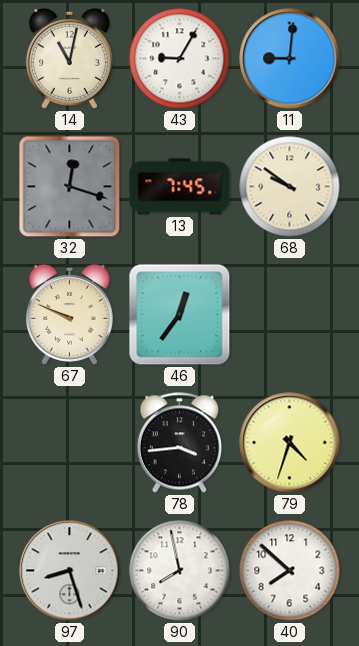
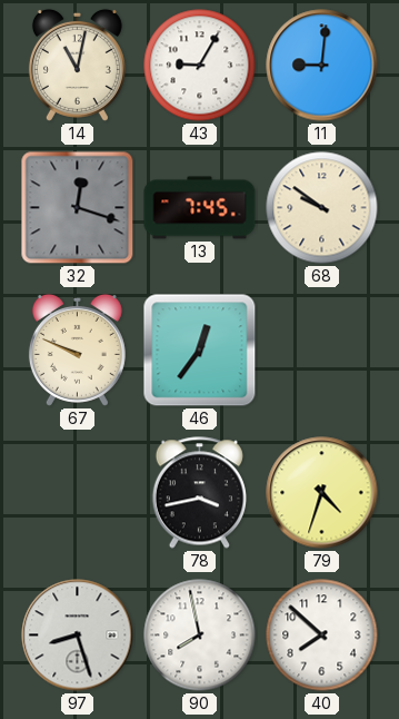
78: 3:44 -> 3:43
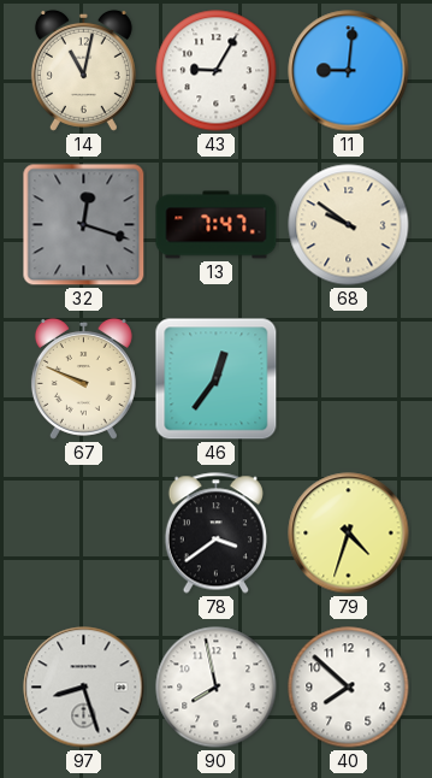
13: 7:45 -> 7:47
78: 3:43 -> 3:39
